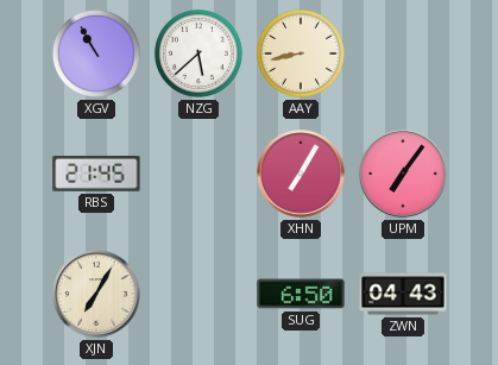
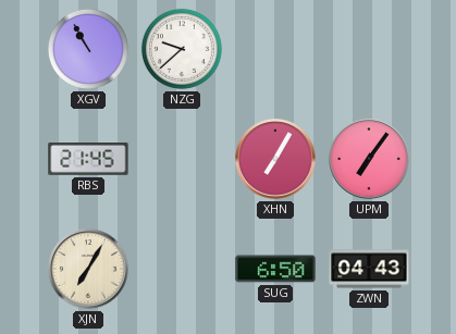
NZG: 5:38 -> 9:38
AAY: 8:43 -> none
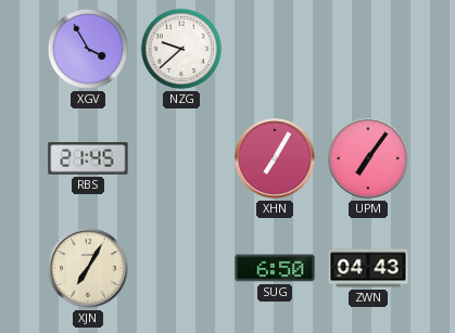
XGV: 10:55 -> 3:55
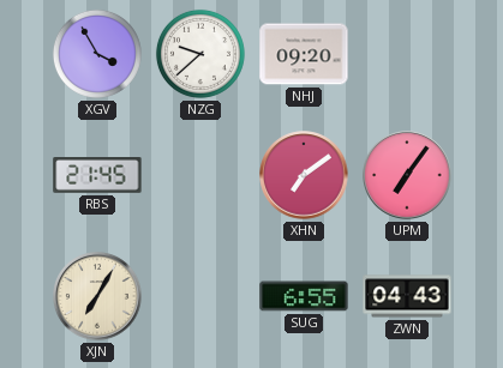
NHJ: none -> 09:20
XHN: 7:05 -> 7:09
SUG: 6:50 -> 6:55
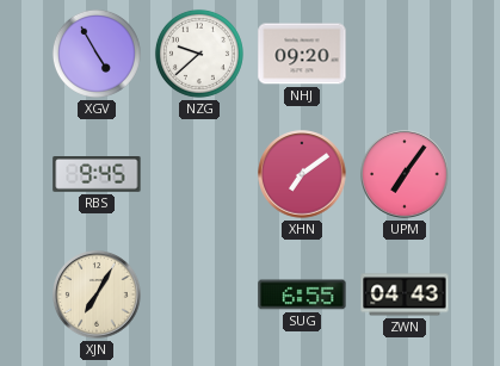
XGV: 3:55 -> 4:55
RBS: 21:45 -> 9:45
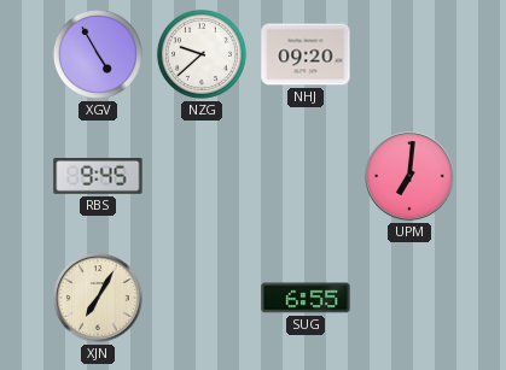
XHN: 7:09 -> none
UPM: 7:06 -> 7:01
ZWN: 04:43 -> none
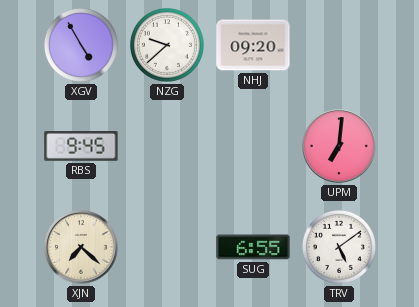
XJN: 7:05 -> 7:22
TRV: none -> 5:09
